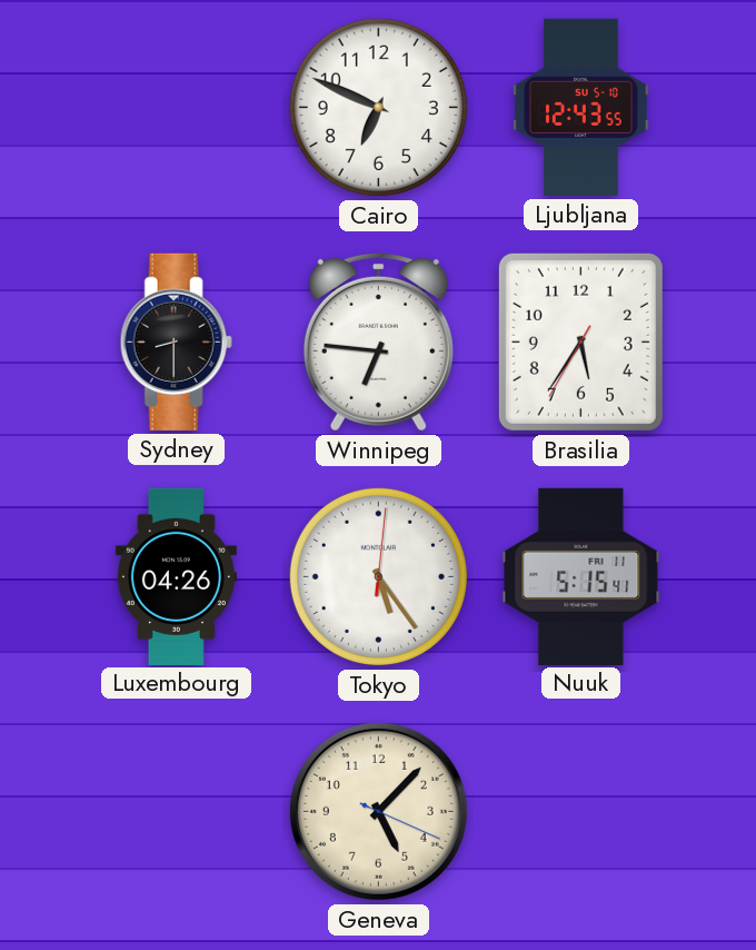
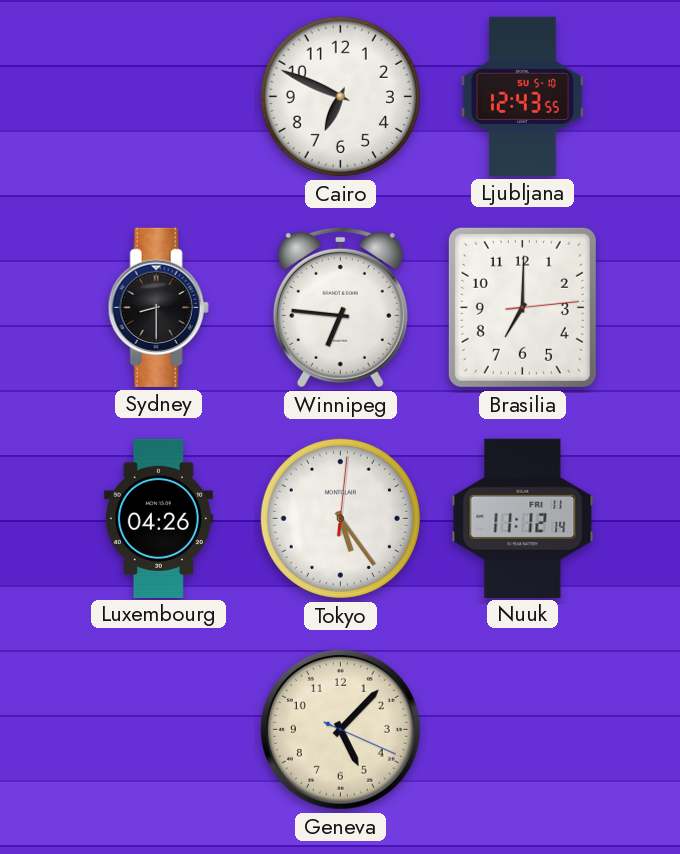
Brasilia: 5:35 -> 7:00
Nuuk: 5:15 -> 11:12
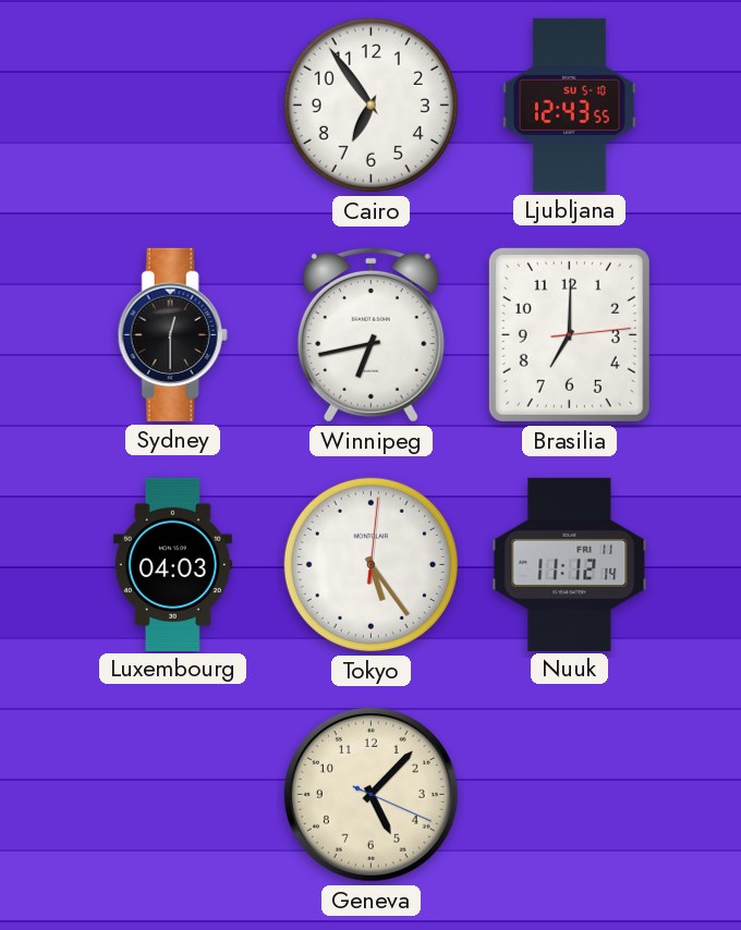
Cairo: 6:49 -> 6:54
Sydney: 8:30 -> 12:30
Winnipeg: 6:46 -> 6:43
Luxembourg: 04:26 -> 04:03
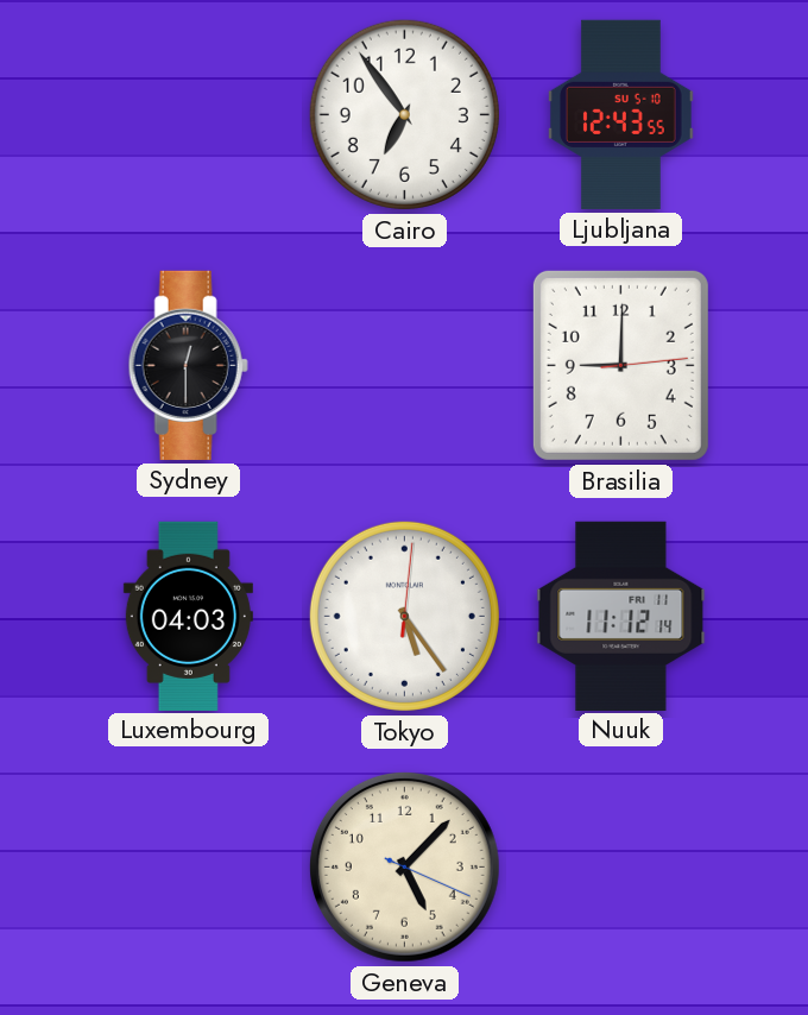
Winnipeg: 6:43 -> none
Brasilia: 7:00 -> 9:00
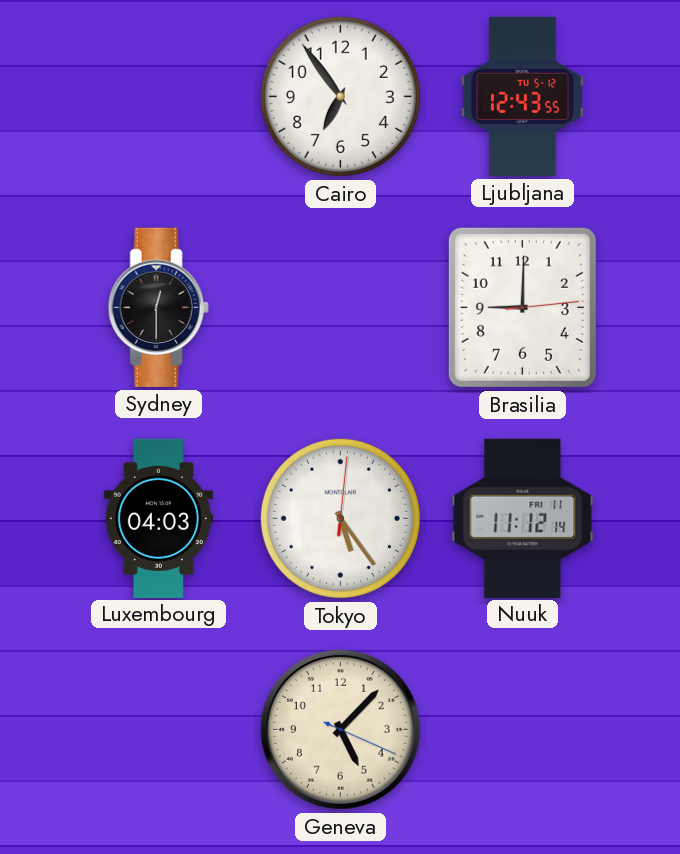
Ljubljana date: SU 5-10 -> TU 5-12
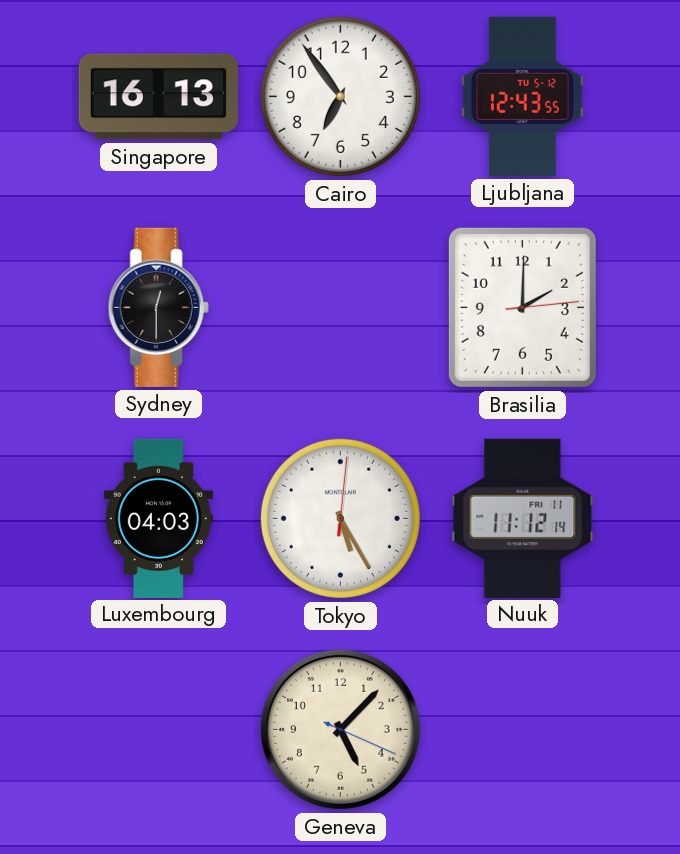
Singapore: none -> 16:13
Brasilia: 9:00 -> 2:00
Tokyo: 5:24 -> 5:25
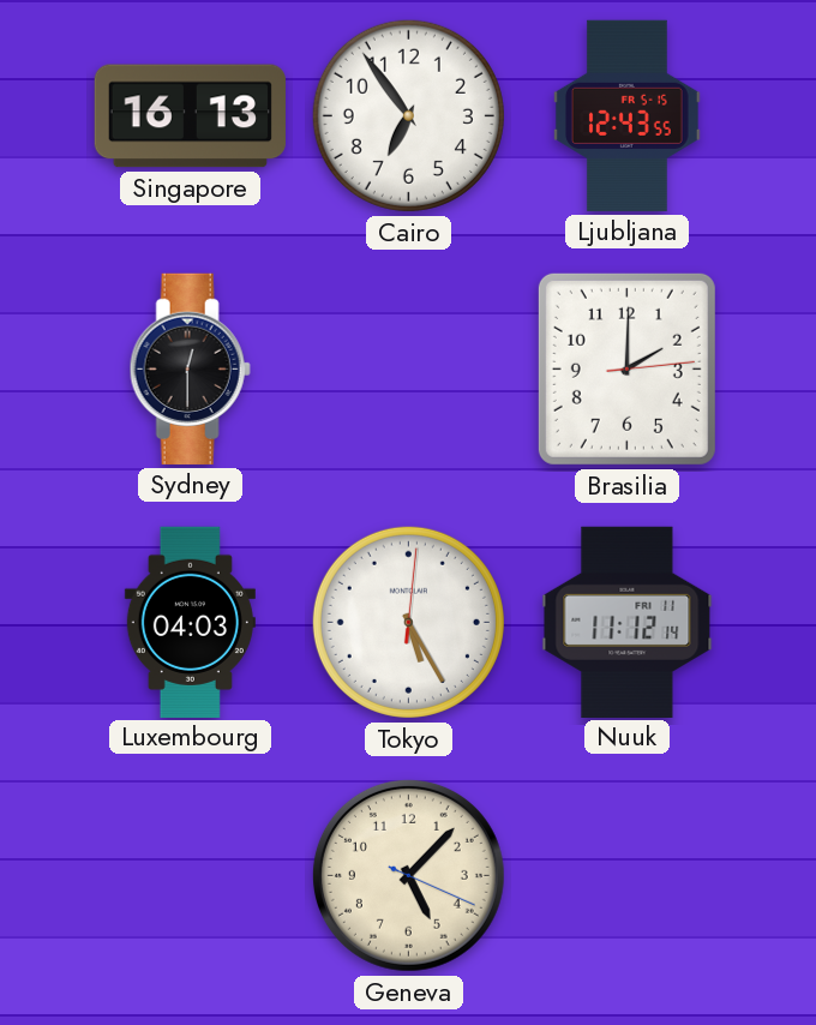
Ljubljana date: TU 5-12 -> FR 5-15
